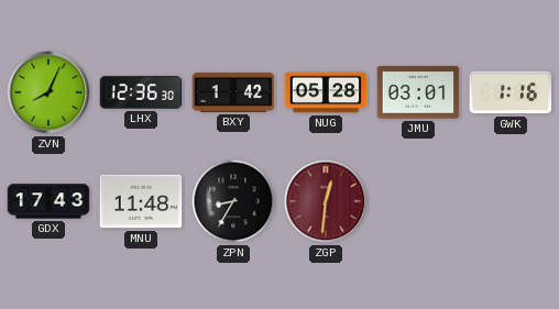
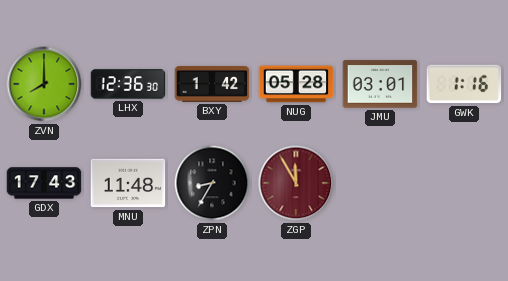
ZVN: 8:04 -> 8:00
ZGP: 12:31 -> 11:55
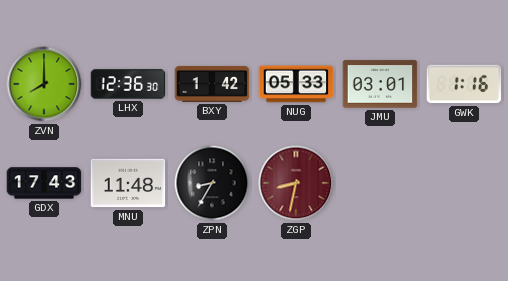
NUG: 05:28 -> 05:33
ZGP: 11:55 -> 8:32
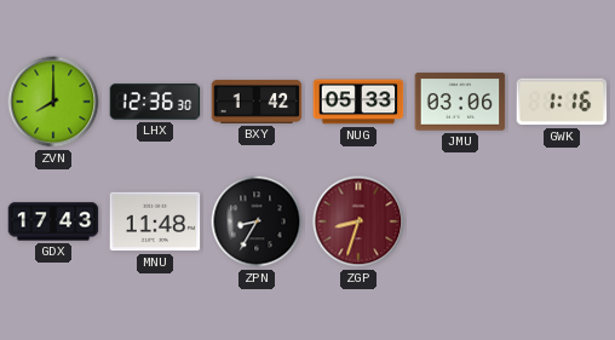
JMU: 03:01 -> 03:06
ZGP: 8:32 -> 8:33
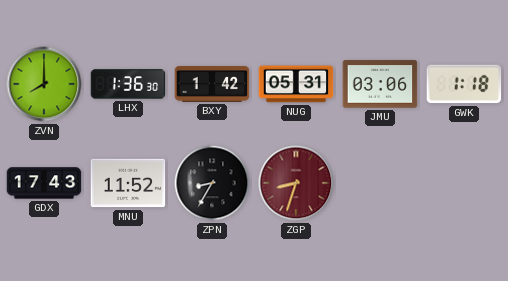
LHX: 12:36 -> 1:36
NUG: 05:33 -> 05:31
GWK: 1:16 -> 1:18
MNU: 11:48 -> 11:52
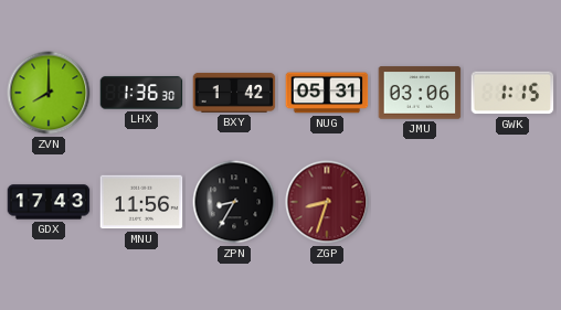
GWK: 1:18 -> 1:15
MNU: 11:52 -> 11:56
